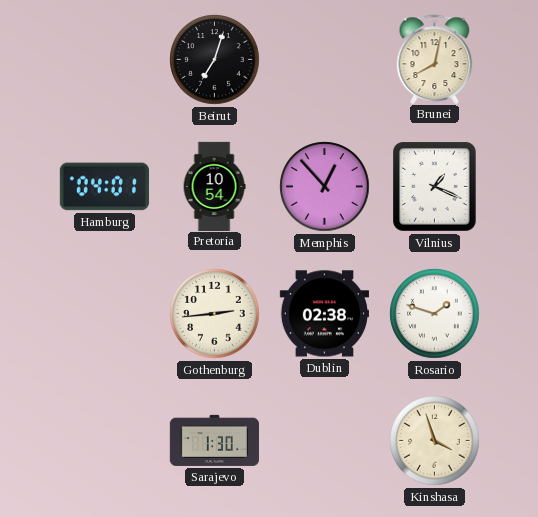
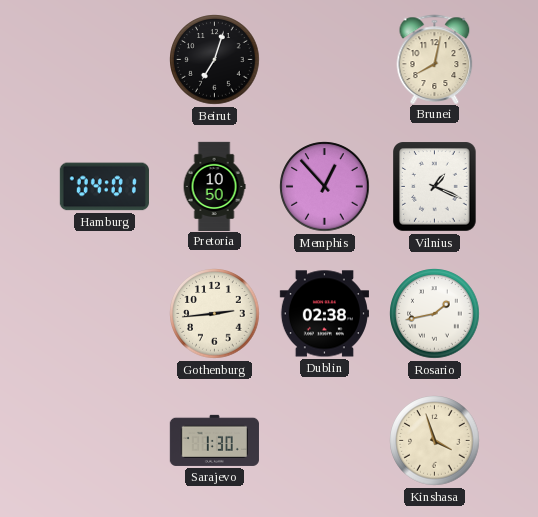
Pretoria: 10:54 -> 10:50
Rosario: 1:48 -> 1:43
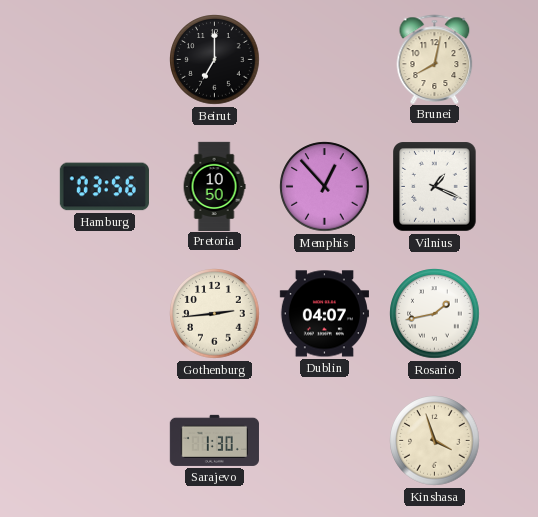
Beirut: 7:03 -> 7:00
Hamburg: 04:01 -> 03:56
Dublin: 02:38 -> 04:07
